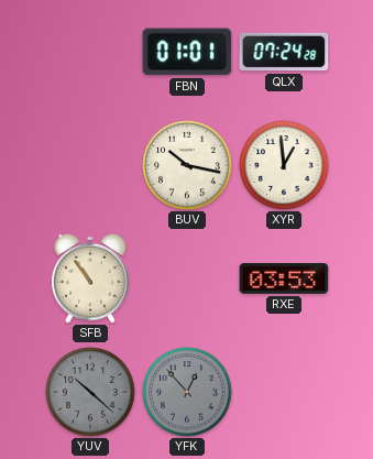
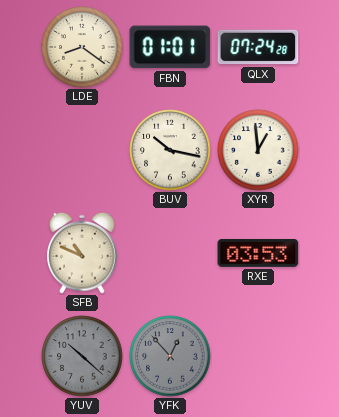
LDE: none -> 8:21
SFB: 10:54 -> 10:49
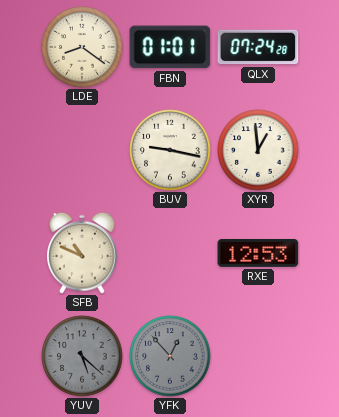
BUV: 10:17 -> 9:17
RXE: 03:53 -> 12:53
YUV: 10:22 -> 5:22
